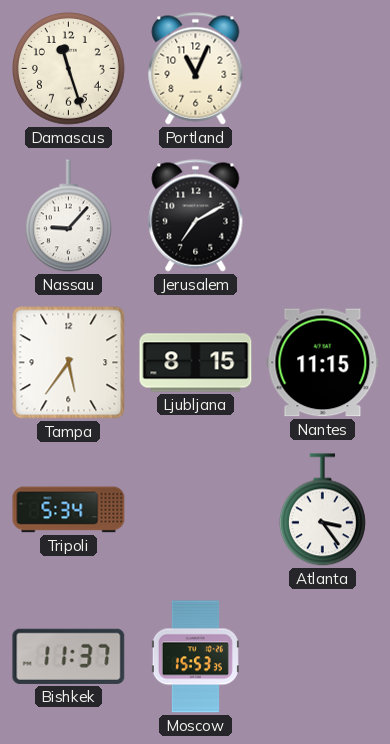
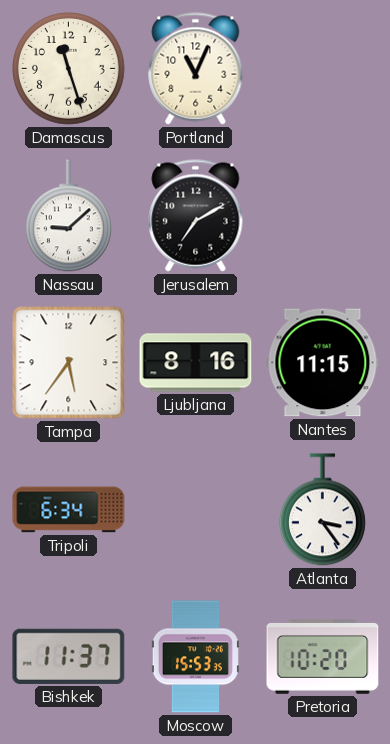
Nassau: 9:07 -> 9:08
Ljubljana: 8:15 -> 8:16
Tripoli: 5:34 -> 6:34
Pretoria: none -> 10:20
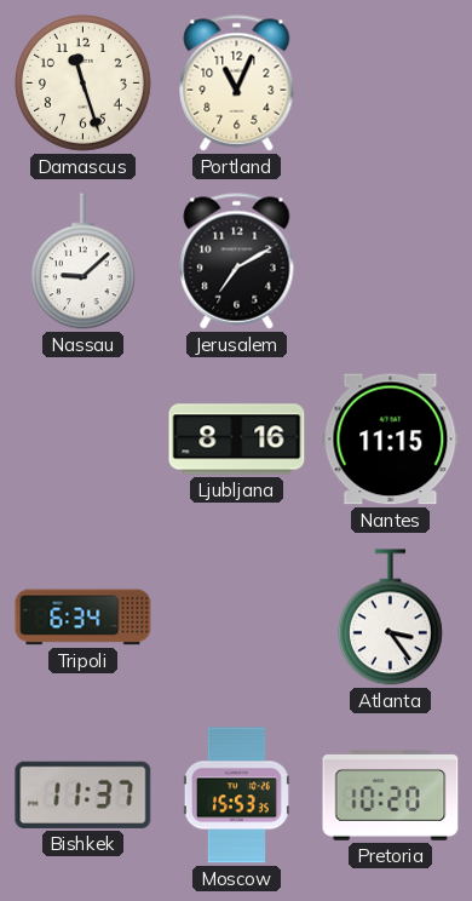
Tampa: 5:36 -> none
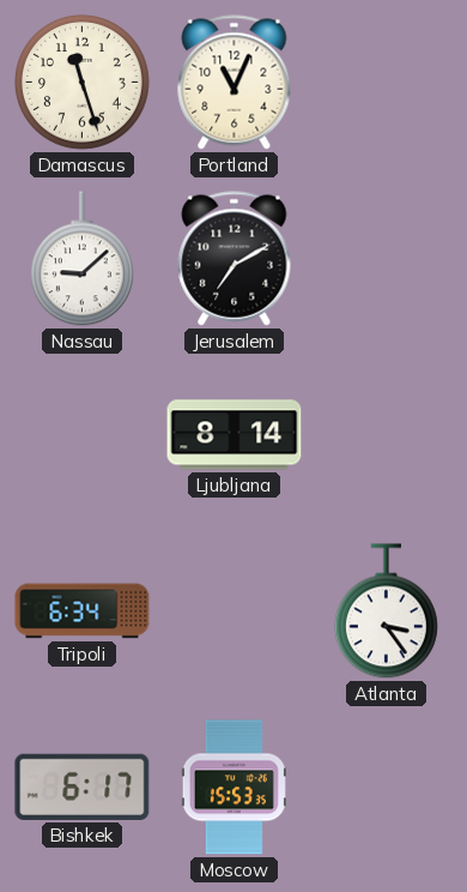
Ljubljana: 8:16 -> 8:14
Nantes: 11:15 -> none
Bishkek: 11:37 -> 6:17
Pretoria: 10:20 -> none
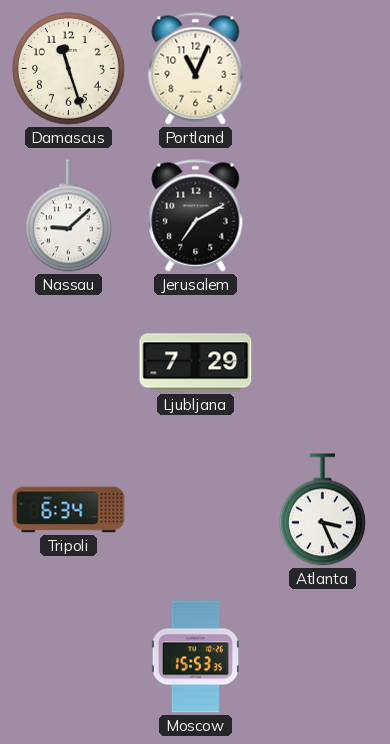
Ljubljana: 8:14 -> 7:29
Atlanta: 3:24 -> 3:26
Bishkek: 6:17 -> none
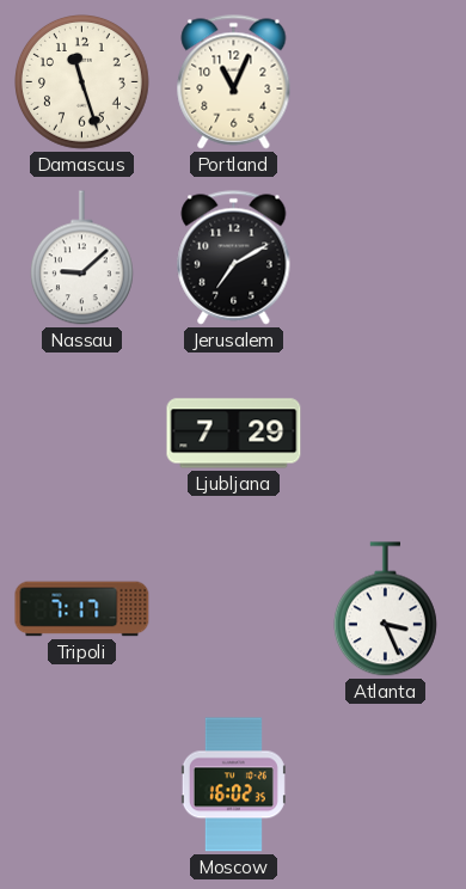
Tripoli: 6:34 -> 7:17
Moscow: 15:53 -> 16:02
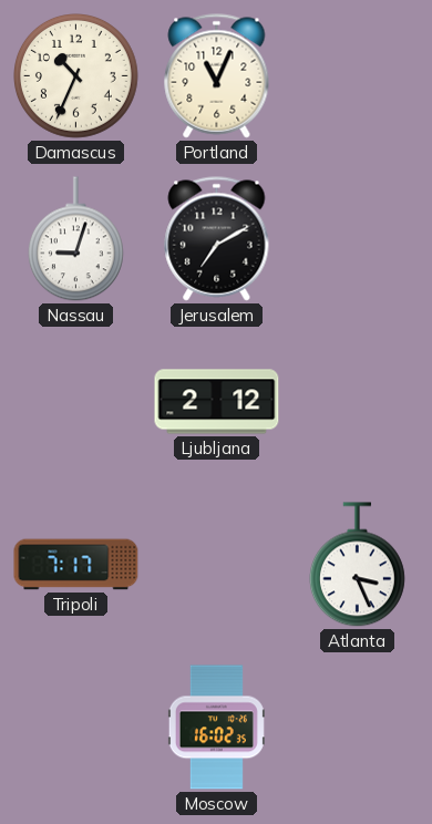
Damascus: 11:27 -> 10:34
Nassau: 9:08 -> 9:03
Ljubljana: 7:29 -> 2:12
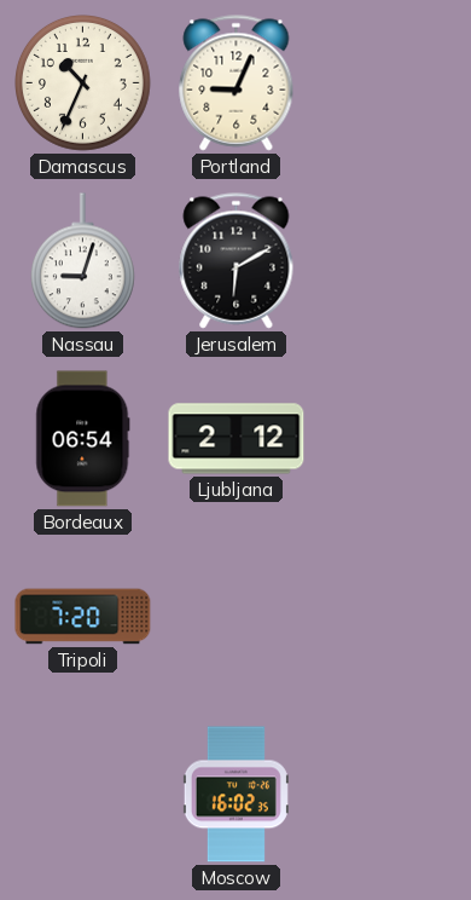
Portland: 11:04 -> 9:04
Jerusalem: 7:10 -> 6:10
Bordeaux: none -> 06:54
Tripoli: 7:17 -> 7:20
Atlanta: 3:26 -> none
